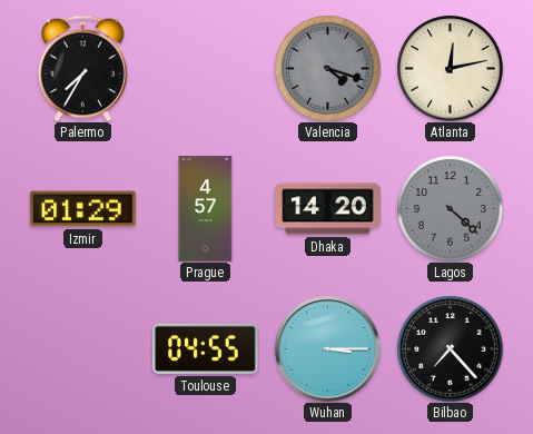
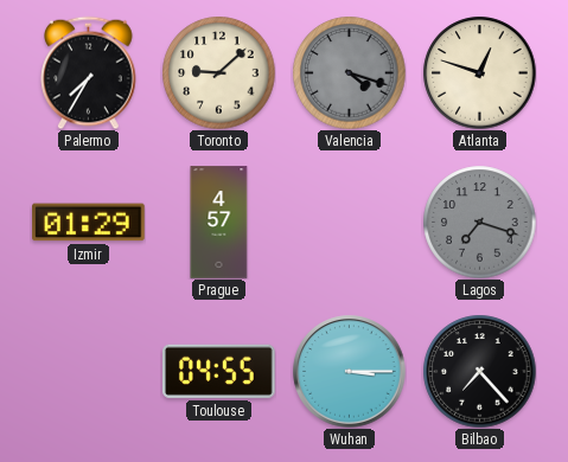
Toronto: none -> 9:08
Atlanta: 12:13 -> 12:48
Dhaka: 14:20 -> none
Lagos: 4:22 -> 7:18
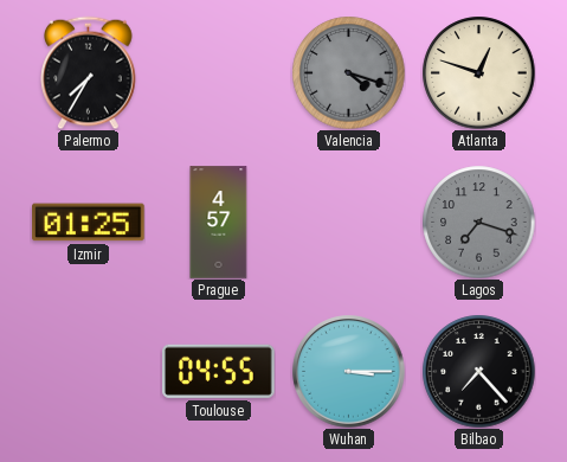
Toronto: 9:08 -> none
Izmir: 01:29 -> 01:25
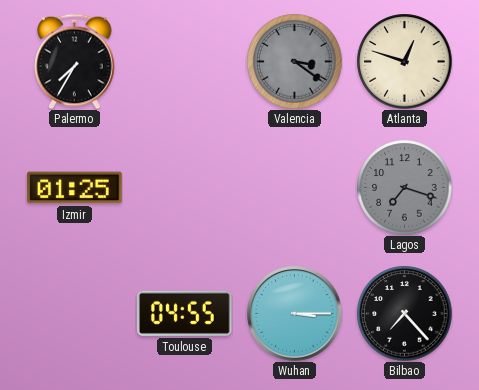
Valencia: 4:18 -> 3:21
Prague: 4:57 -> none
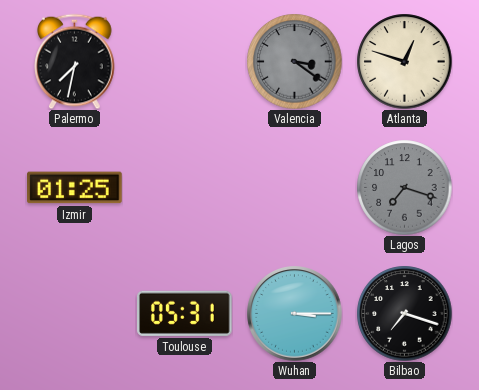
Palermo: 7:35 -> 7:32
Toulouse: 04:55 -> 05:31
Bilbao: 7:23 -> 7:18
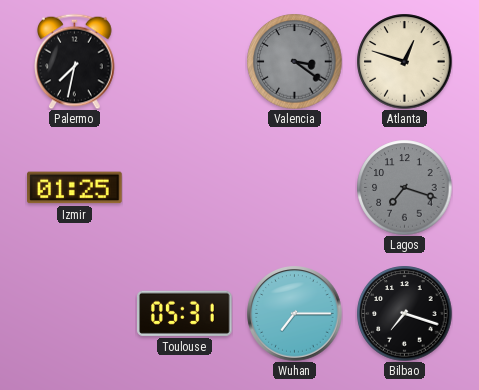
Wuhan: 3:15 -> 7:15
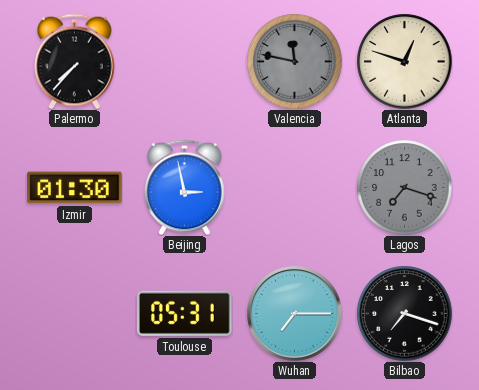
Palermo: 7:32 -> 7:37
Valencia: 3:21 -> 11:47
Izmir: 01:25 -> 01:30
Beijing: none -> 2:58
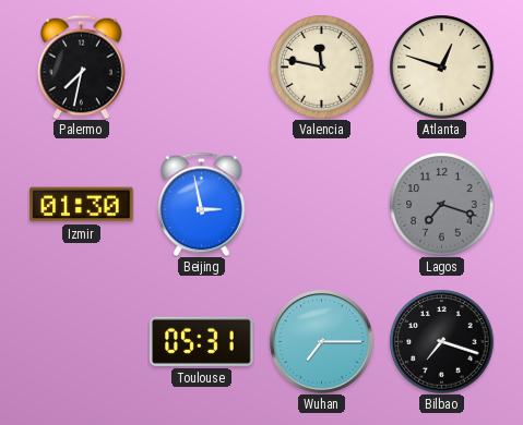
Palermo: 7:37 -> 7:32
Valencia dial: grey -> cream
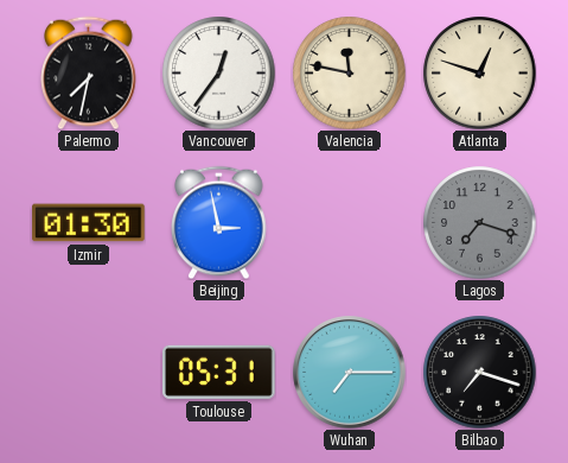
Vancouver: none -> 12:36
